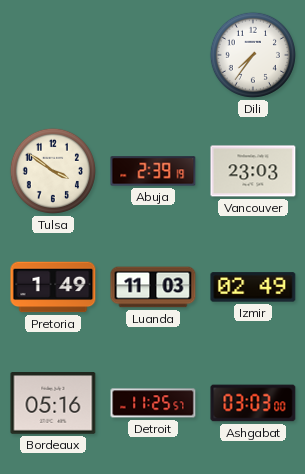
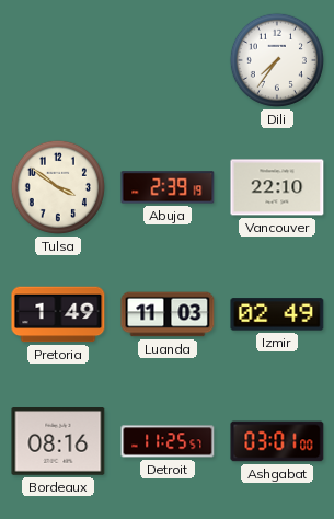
Vancouver: 23:03 -> 22:10
Bordeaux: 05:16 -> 08:16
Ashgabat: 03:03 -> 03:01
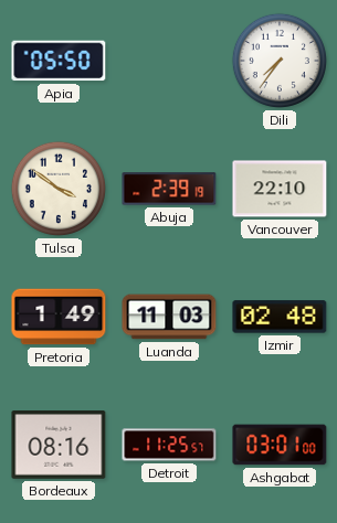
Apia: none -> 05:50
Izmir: 02:49 -> 02:48
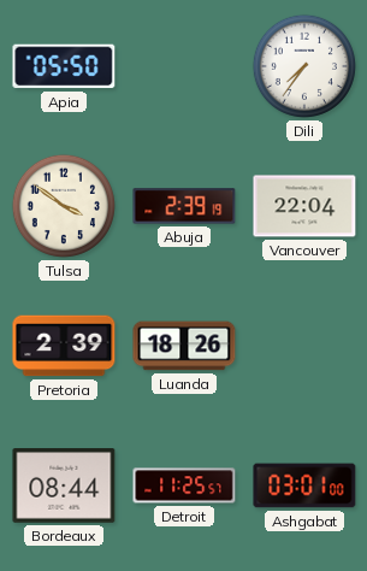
Vancouver: 22:10 -> 22:04
Pretoria: 1:49 -> 2:39
Luanda: 11:03 -> 18:26
Izmir: 02:48 -> none
Bordeaux: 08:16 -> 08:44
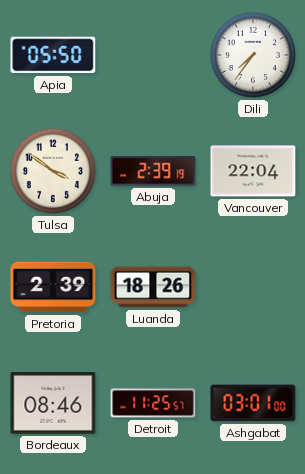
Bordeaux: 08:44 -> 08:46
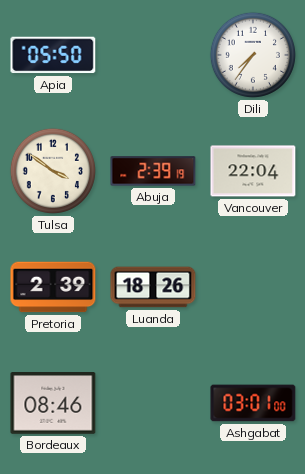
Detroit: 11:25 -> none
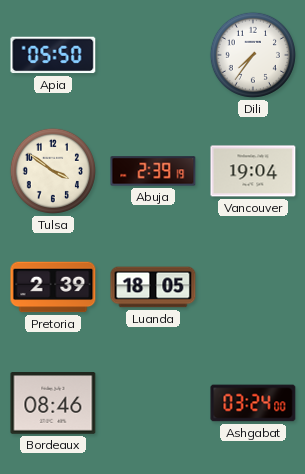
Vancouver: 22:04 -> 19:04
Luanda: 18:26 -> 18:05
Ashgabat: 03:01 -> 03:24
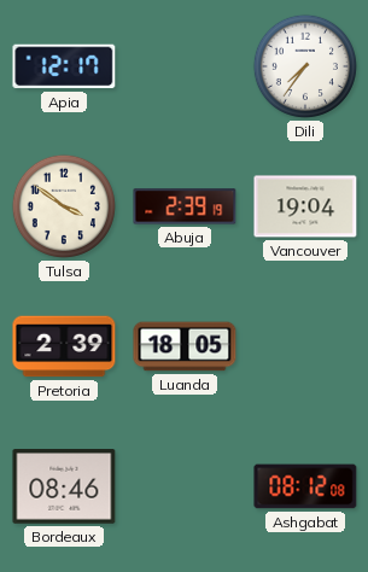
Apia: 05:50 -> 12:17
Ashgabat: 03:24 -> 08:12
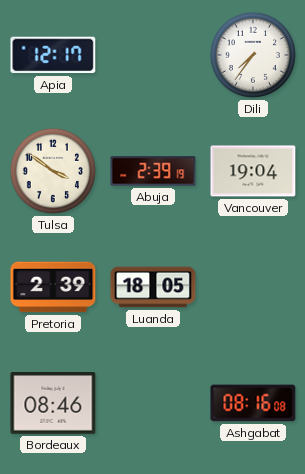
Ashgabat: 08:12 -> 08:16
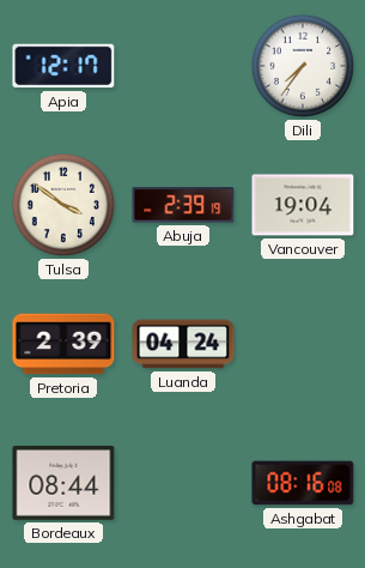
Luanda: 18:05 -> 04:24
Bordeaux: 08:46 -> 08:44
